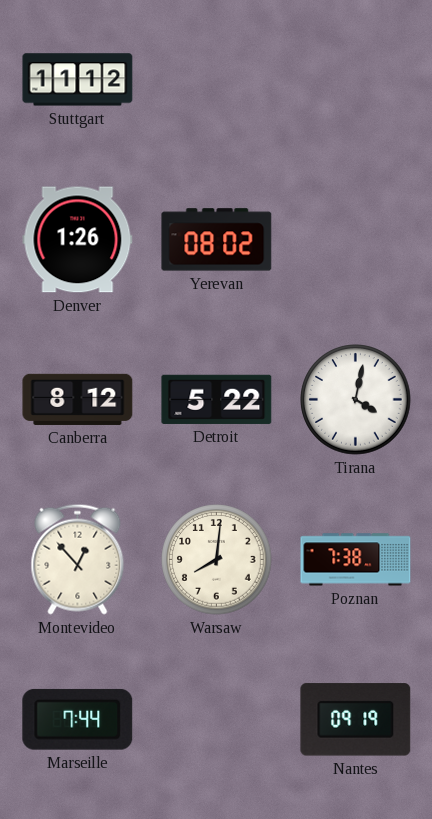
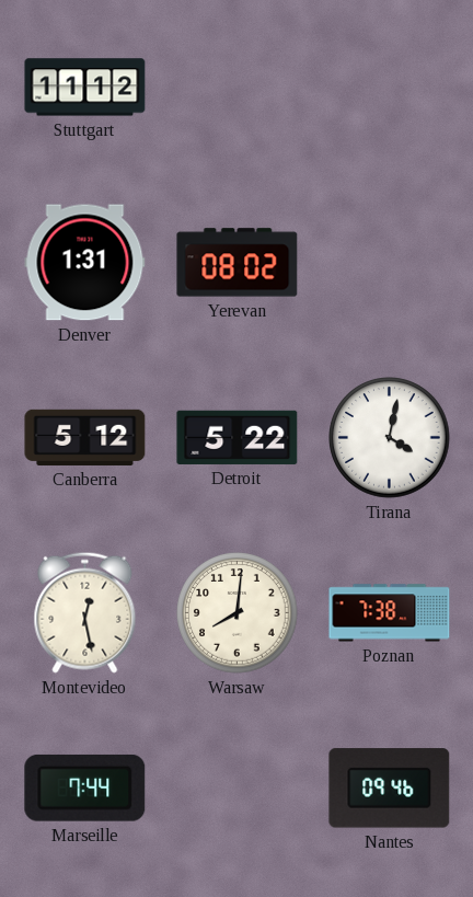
Denver: 1:26 -> 1:31
Canberra: 8:12 -> 5:12
Montevideo: 12:53 -> 12:28
Nantes: 09:19 -> 09:46
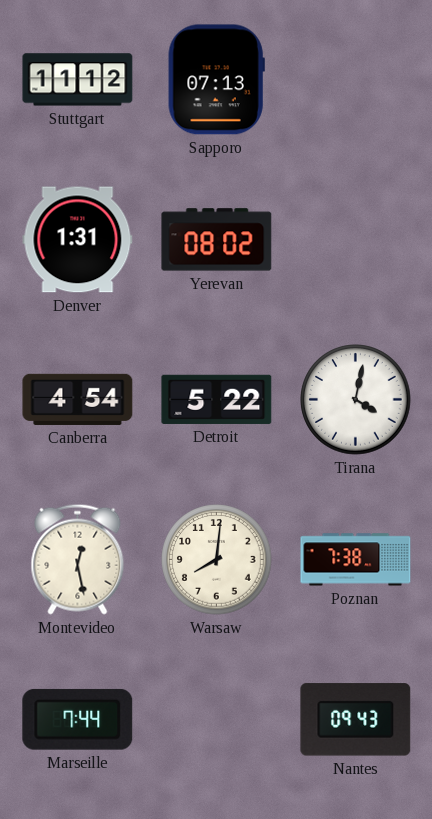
Sapporo: none -> 07:13
Canberra: 5:12 -> 4:54
Nantes: 09:46 -> 09:43
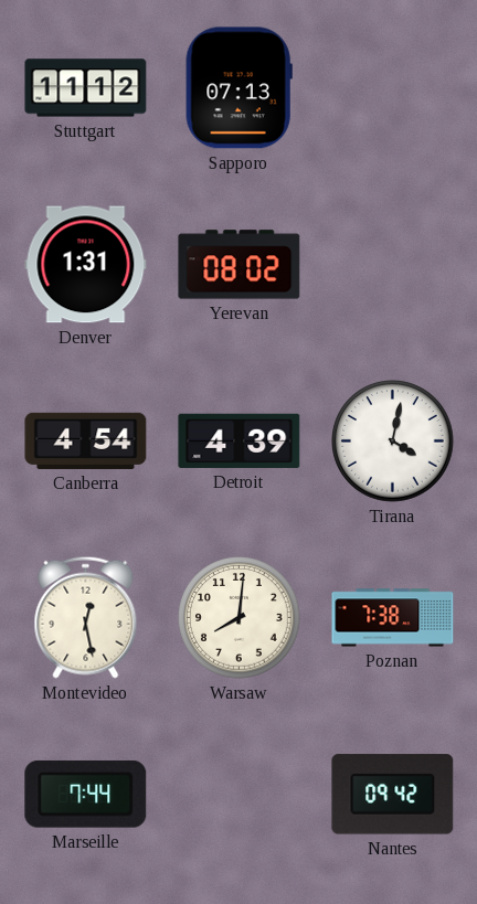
Detroit: 5:22 -> 4:39
Nantes: 09:43 -> 09:42
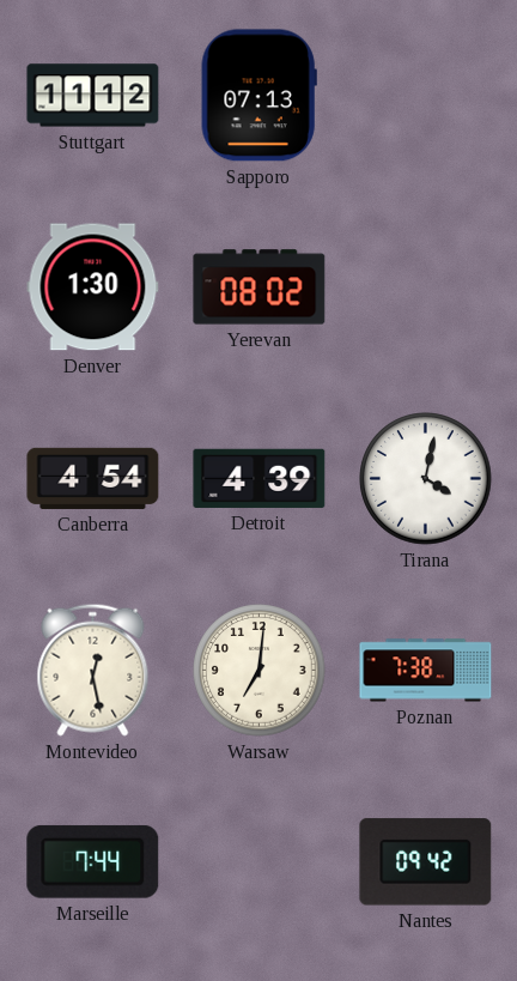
Denver: 1:31 -> 1:30
Warsaw: 8:01 -> 7:01
